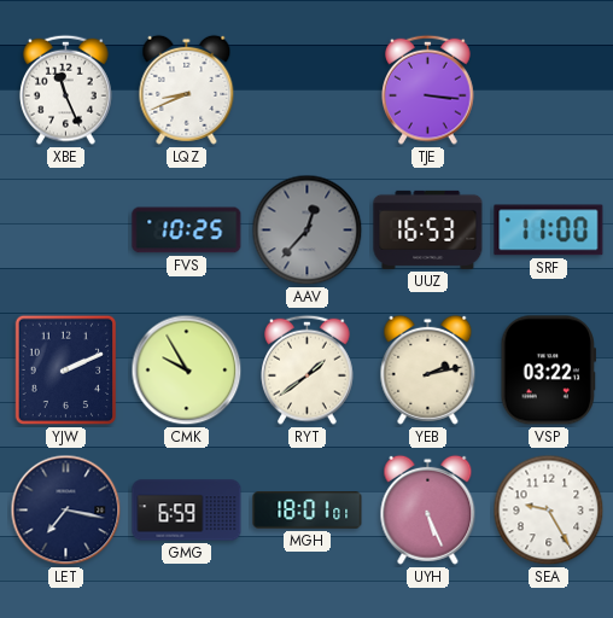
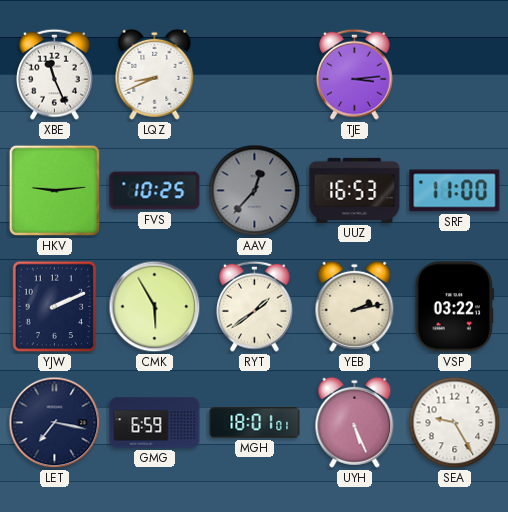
TJE: 3:16 -> 3:14
HKV: none -> 9:14
CMK: 9:55 -> 5:55
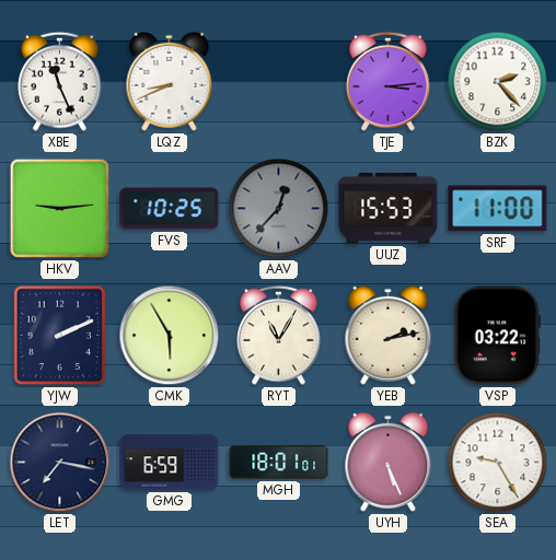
BZK: none -> 2:23
UUZ: 16:53 -> 15:53
RYT: 1:39 -> 11:05
